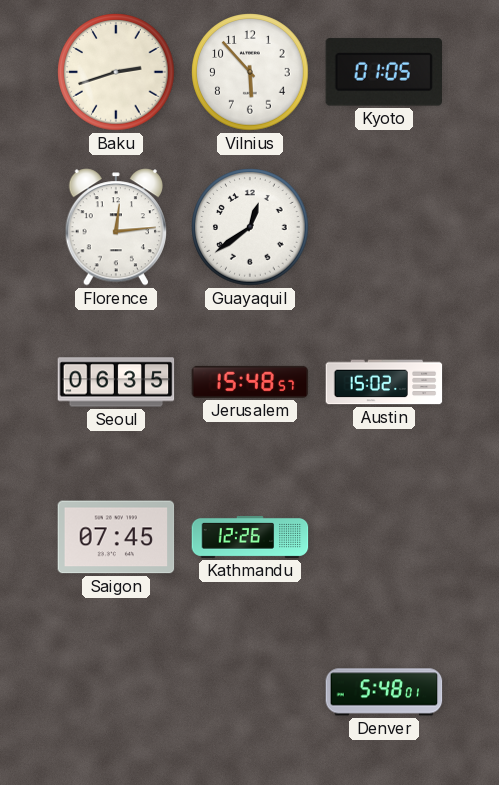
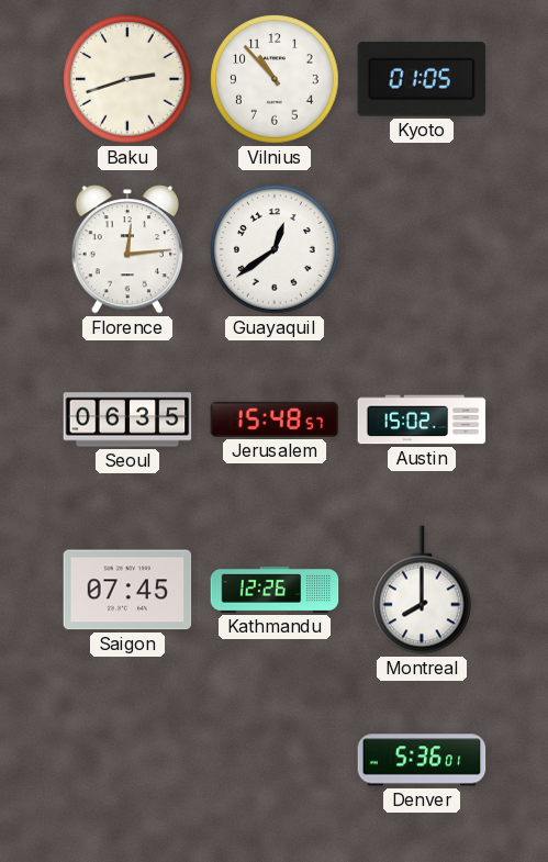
Vilnius: 5:53 -> 10:53
Montreal: none -> 8:00
Denver: 5:48 -> 5:36
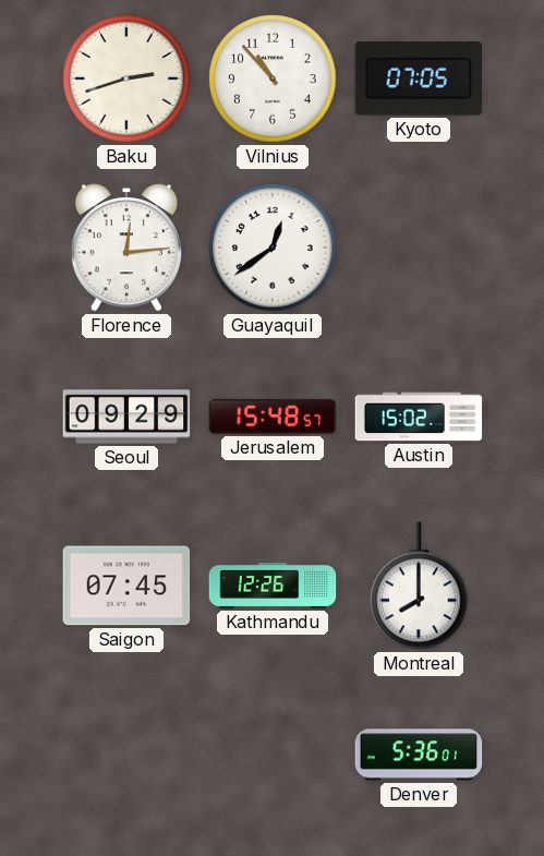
Kyoto: 01:05 -> 07:05
Seoul: 06:35 -> 09:29
